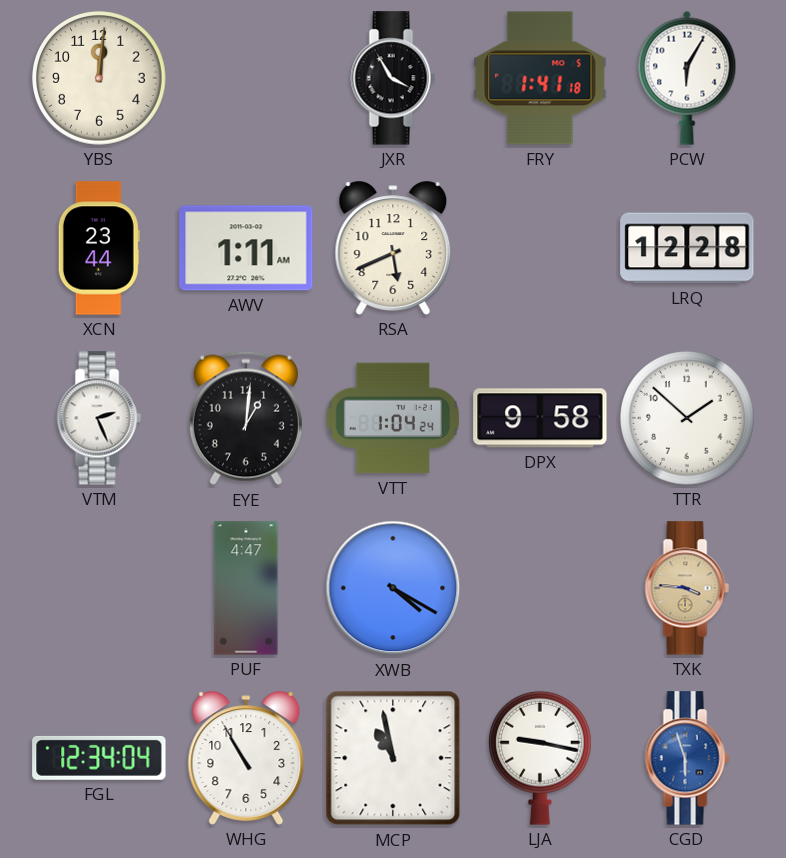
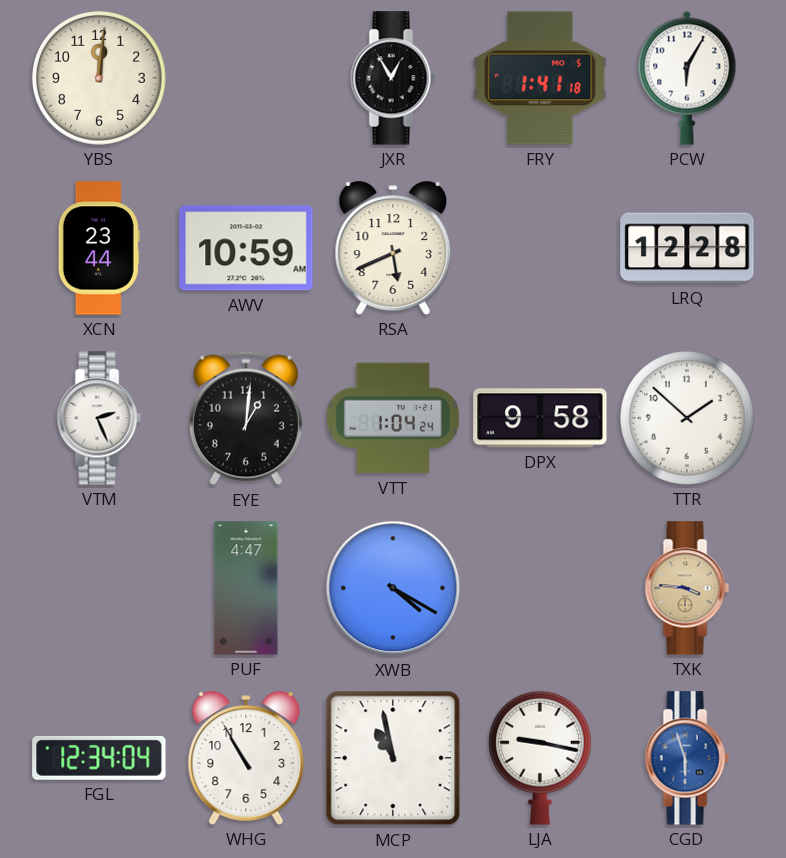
JXR: 3:55 -> 12:55
AWV: 1:11 -> 10:59
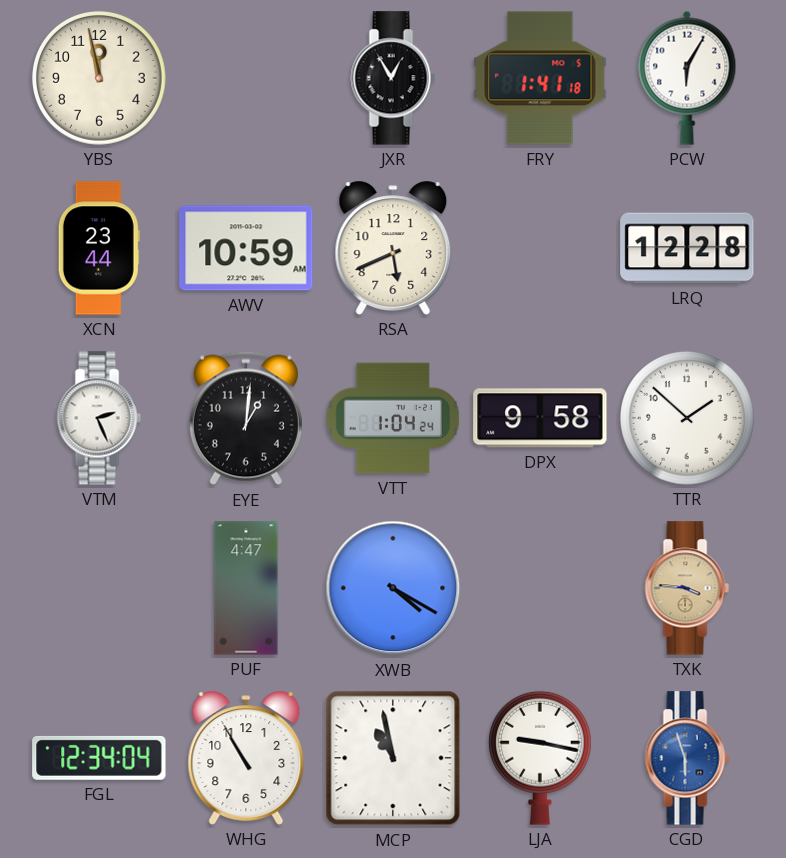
YBS: 12:01 -> 11:58
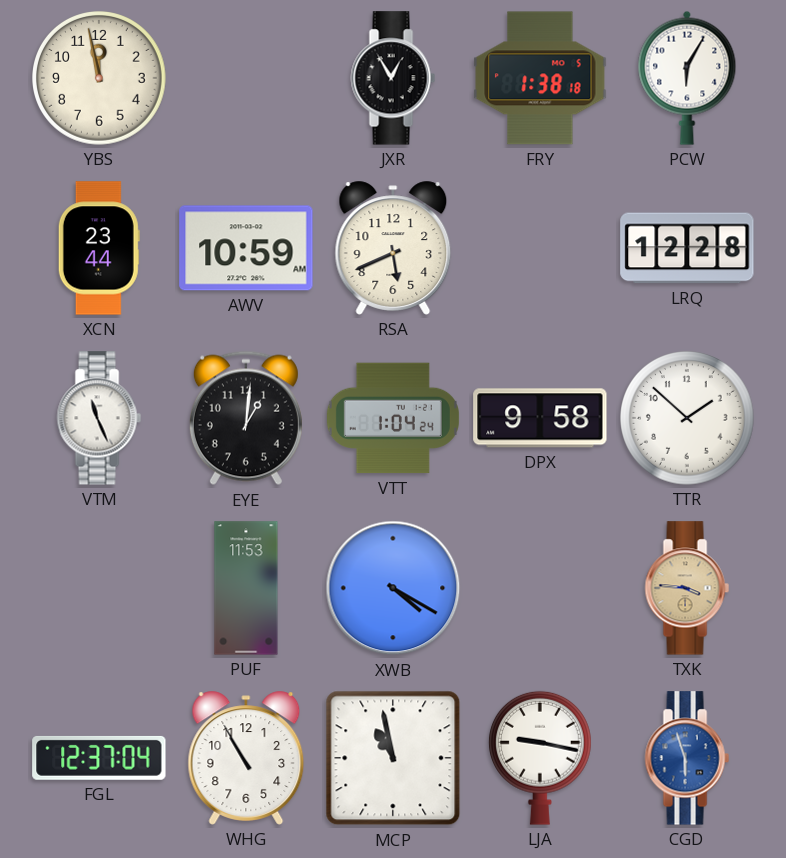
FRY: 1:41 -> 1:38
VTM: 2:26 -> 11:26
PUF: 4:47 -> 11:53
FGL: 12:34 -> 12:37
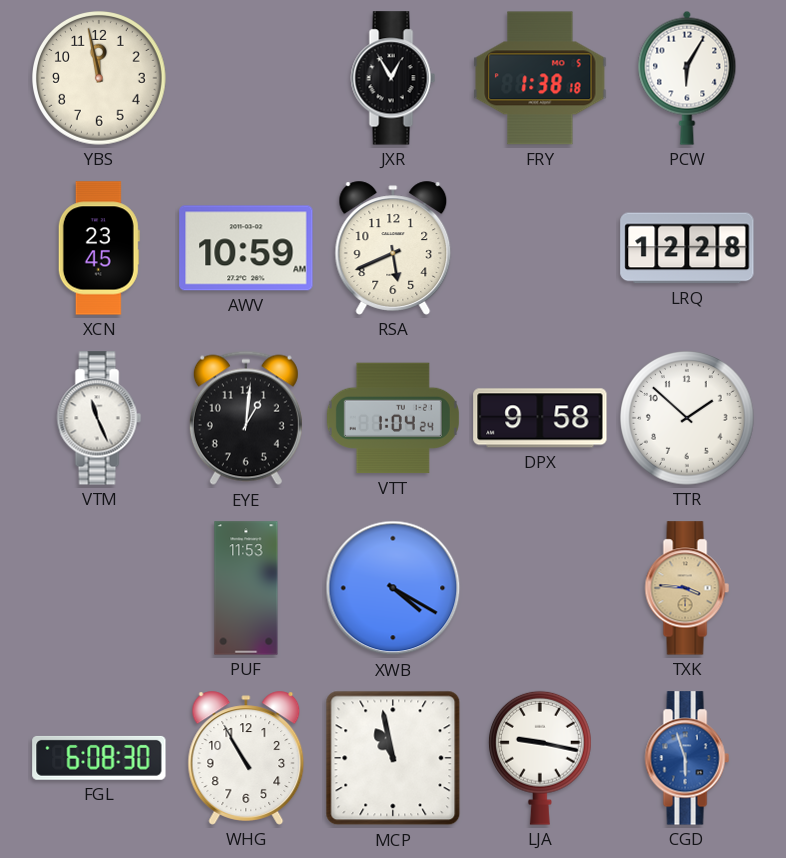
XCN: 23:44 -> 23:45
FGL: 12:37 -> 6:08
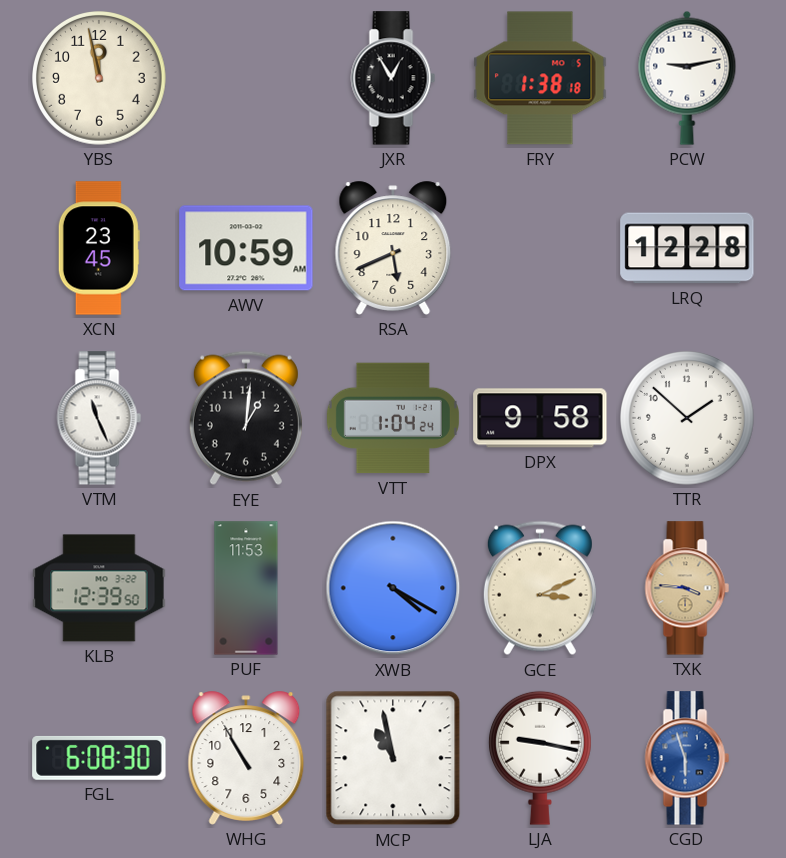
PCW: 6:05 -> 9:13
KLB: none -> 12:39
GCE: none -> 3:11
